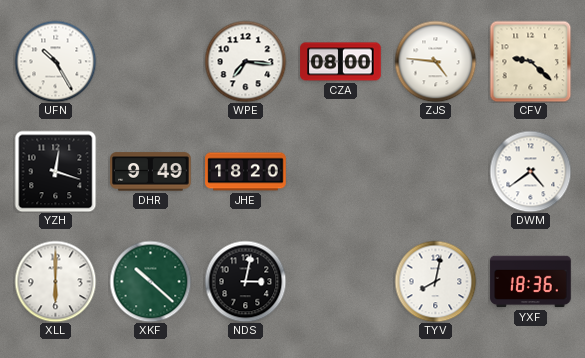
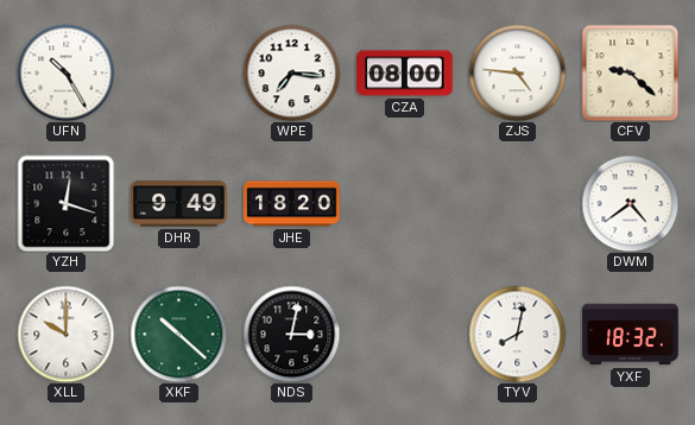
XLL: 6:00 -> 10:00
YXF: 18:36 -> 18:32
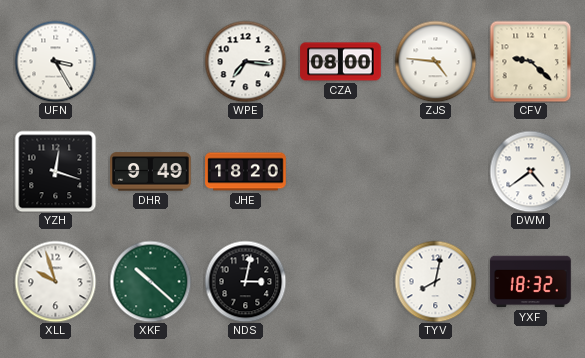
UFN: 10:25 -> 3:25
XLL: 10:00 -> 9:57
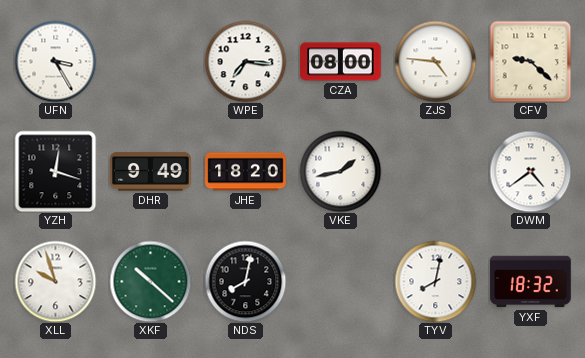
VKE: none -> 1:43
NDS: 3:02 -> 8:02
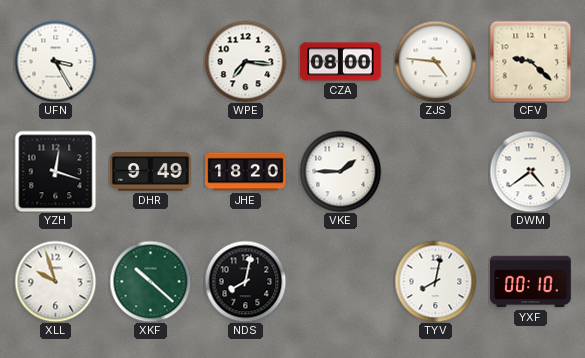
VKE: 1:43 -> 1:45
YXF: 18:32 -> 00:10
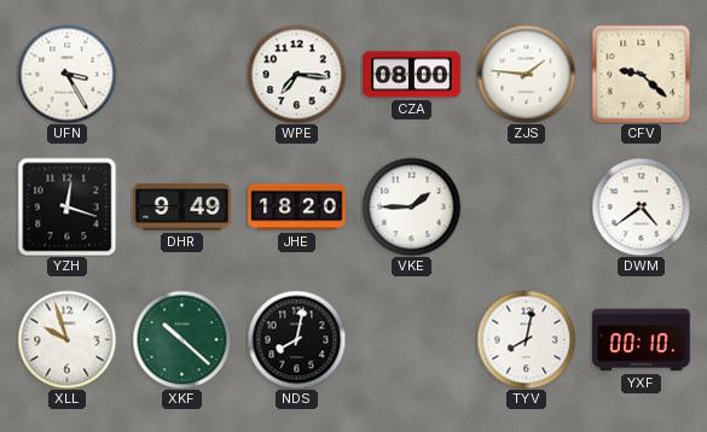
ZJS: 4:46 -> 1:46
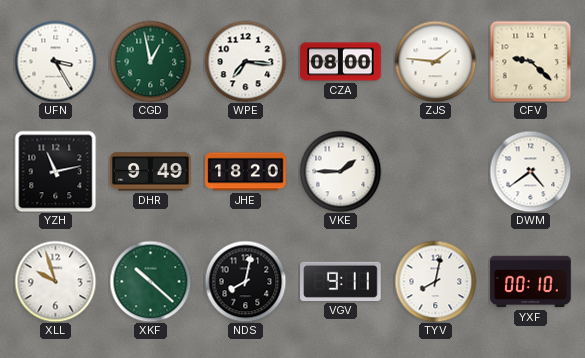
CGD: none -> 12:58
YZH: 12:18 -> 11:13
VGV: none -> 9:11
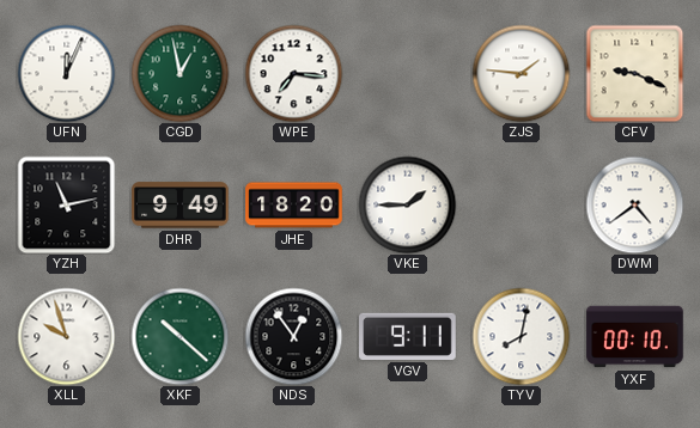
UFN: 3:25 -> 12:04
CZA: 08:00 -> none
CFV: 9:22 -> 9:19
NDS: 8:02 -> 12:54
